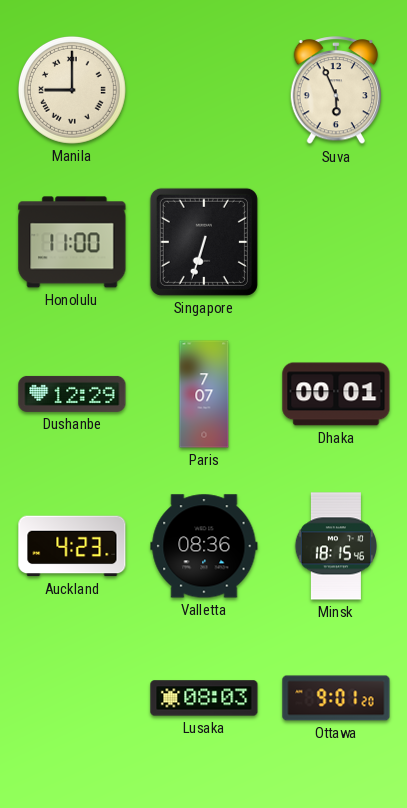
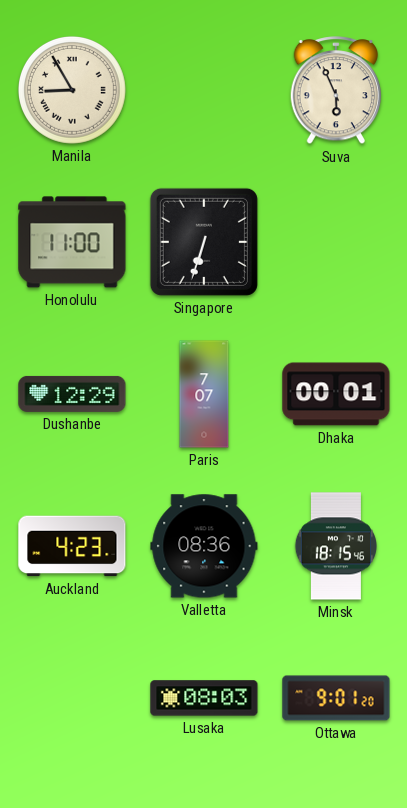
Manila: 9:00 -> 8:55
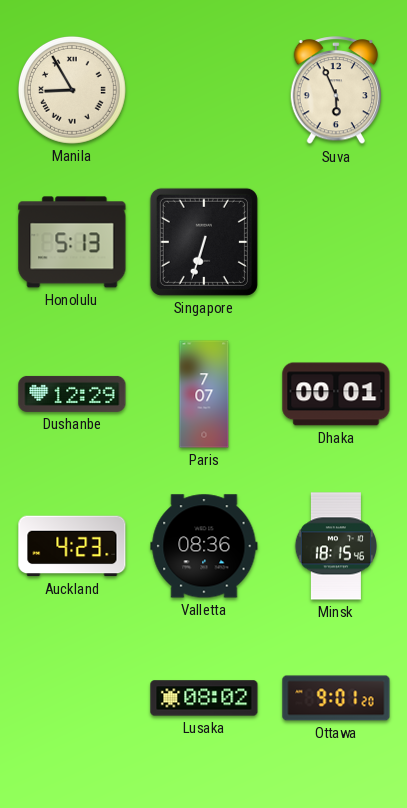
Honolulu: 11:00 -> 5:13
Lusaka: 08:03 -> 08:02
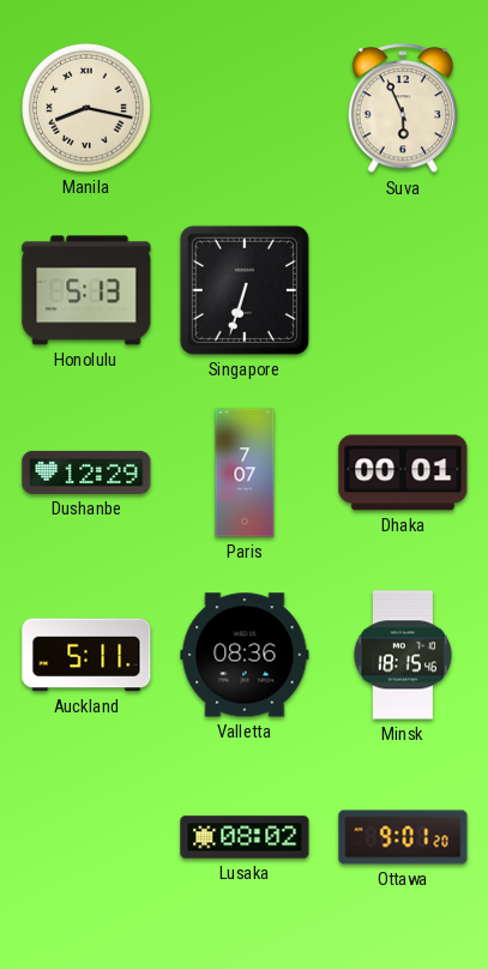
Manila: 8:55 -> 8:17
Auckland: 4:23 -> 5:11
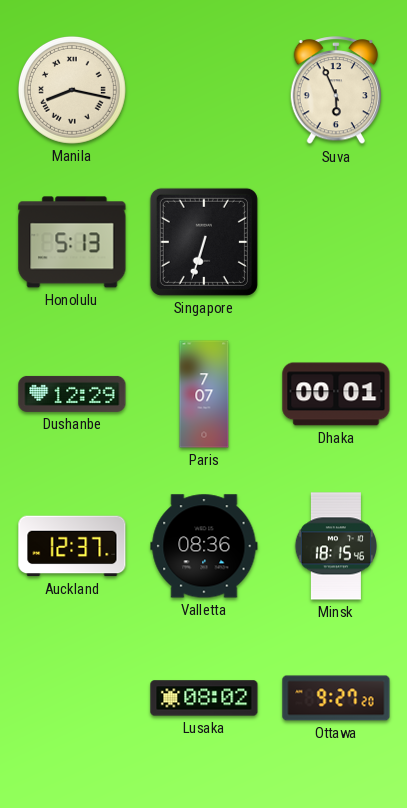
Auckland: 5:11 -> 12:37
Ottawa: 9:01 -> 9:27
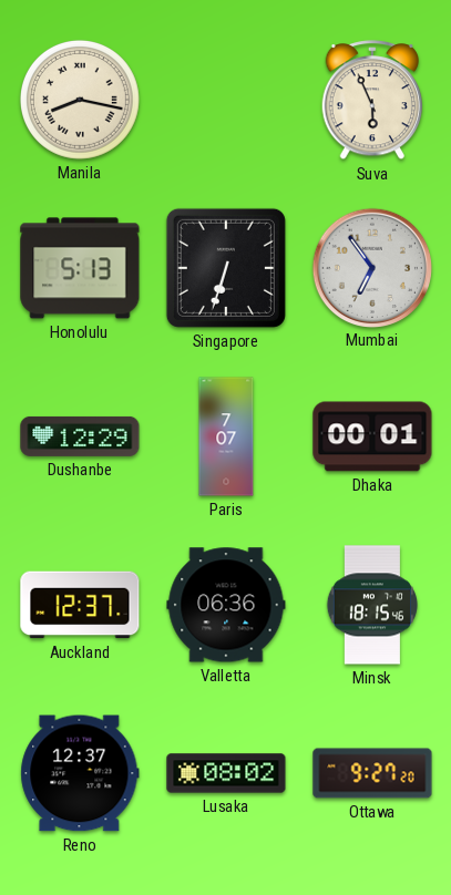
Mumbai: none -> 6:54
Valletta: 08:36 -> 06:36
Reno: none -> 12:37
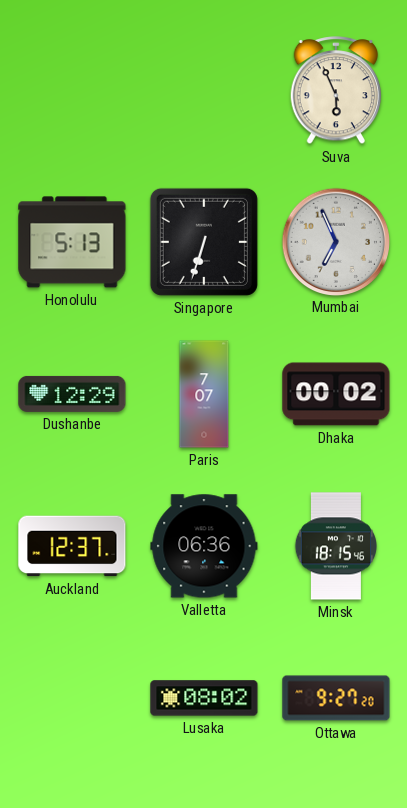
Manila: 8:17 -> none
Mumbai: 6:54 -> 6:56
Dhaka: 00:01 -> 00:02
Reno: 12:37 -> none
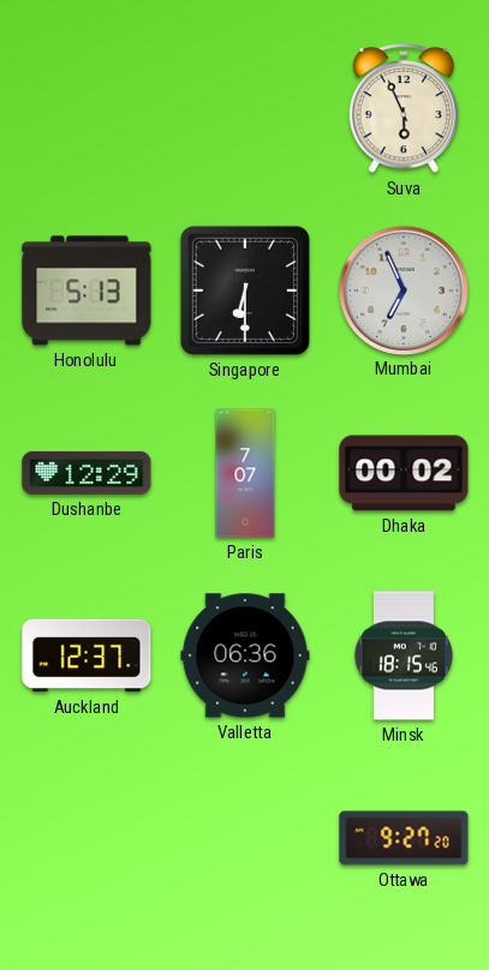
Singapore: 6:33 -> 6:30
Lusaka: 08:02 -> none
